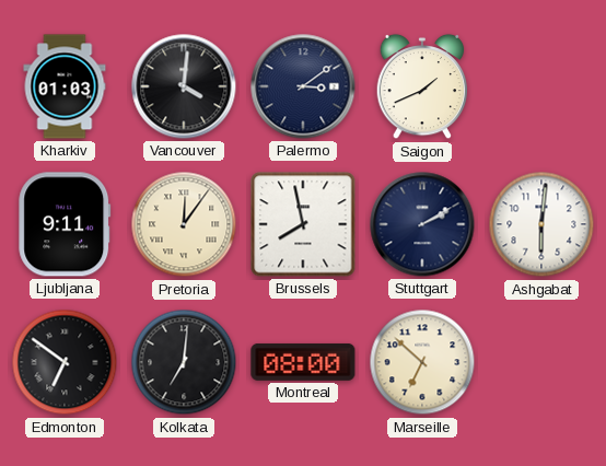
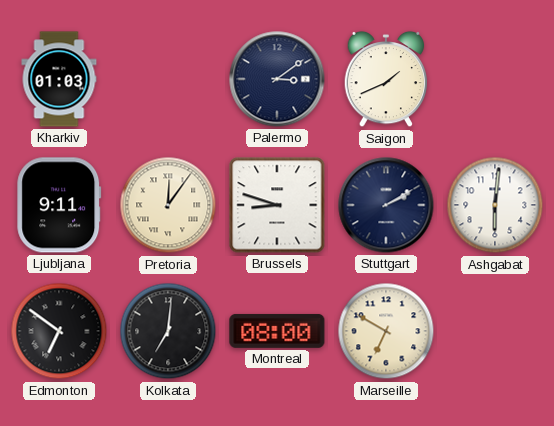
Vancouver: 4:01 -> none
Brussels: 7:58 -> 8:48
Marseille: 6:52 -> 6:50
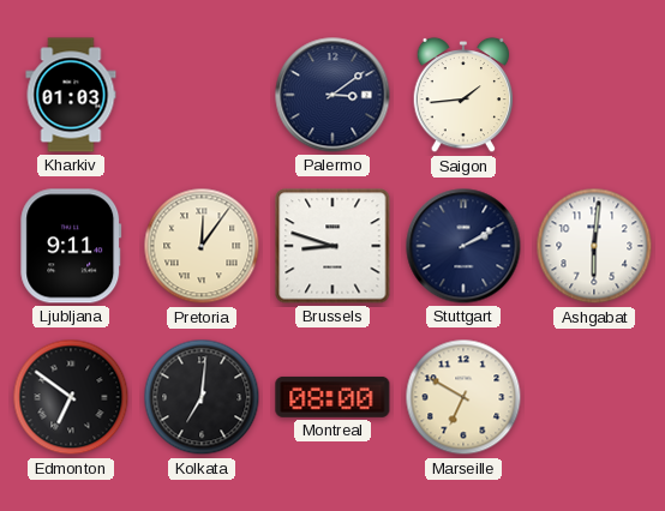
Saigon: 1:41 -> 1:44
